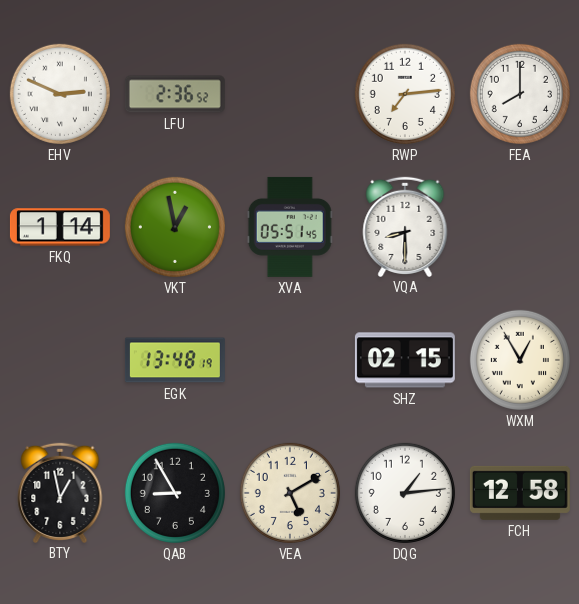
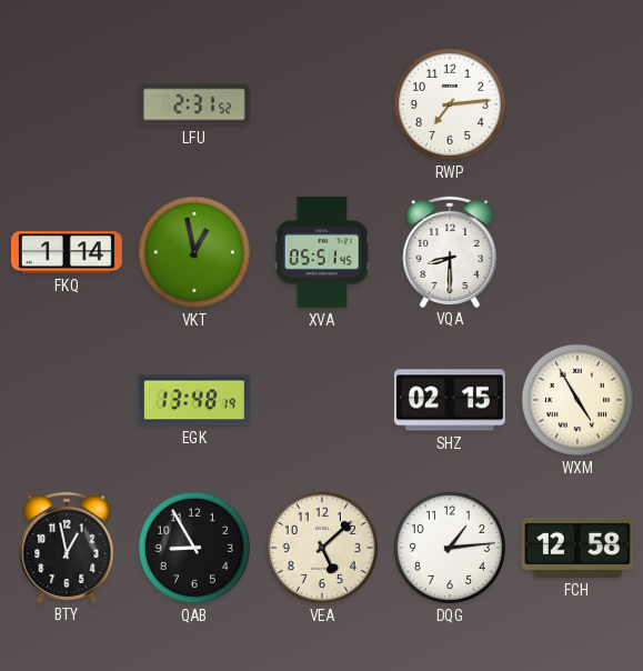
EHV: 2:49 -> none
LFU: 2:36 -> 2:31
FEA: 8:00 -> none
WXM: 12:55 -> 4:55
VEA: 5:10 -> 5:08
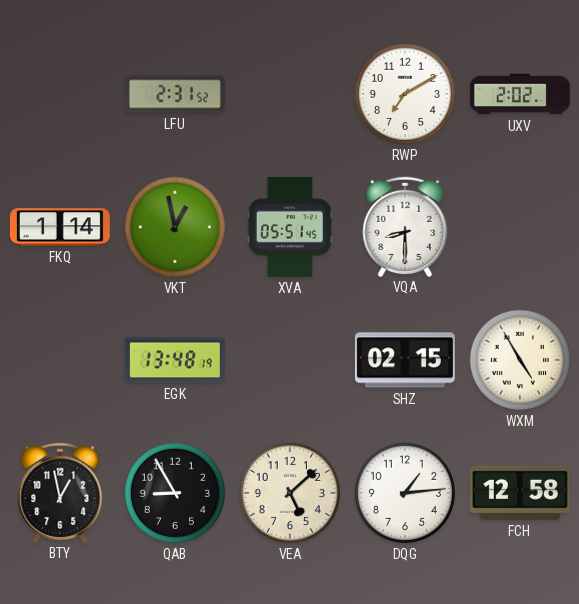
RWP: 7:14 -> 7:10
UXV: none -> 2:02
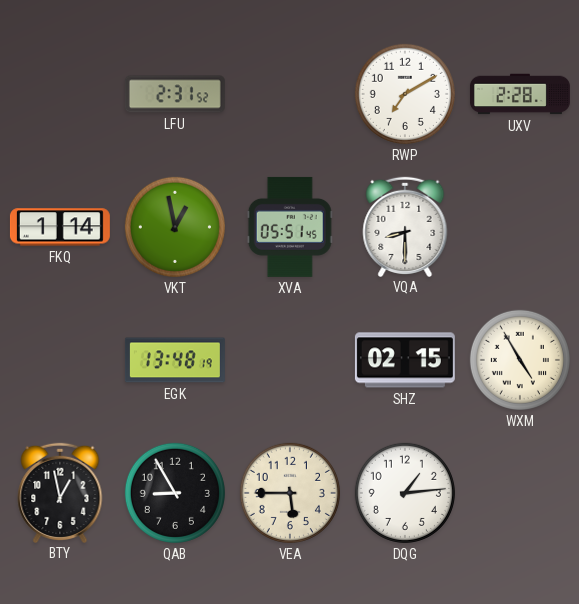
UXV: 2:02 -> 2:28
VEA: 5:08 -> 5:45
FCH: 12:58 -> none
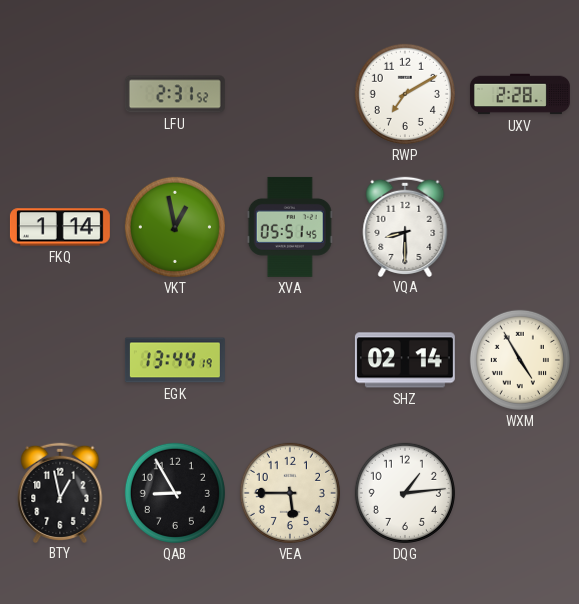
EGK: 13:48 -> 13:44
SHZ: 02:15 -> 02:14
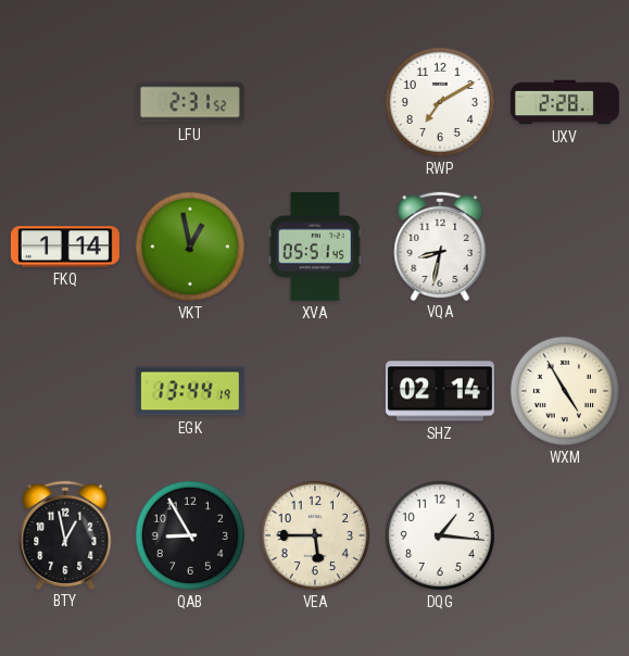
VQA: 8:30 -> 8:32
DQG: 1:14 -> 1:16
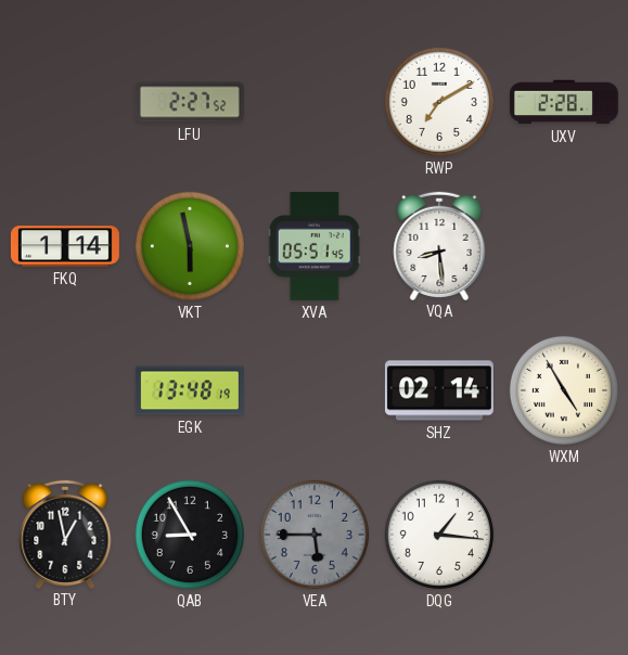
LFU: 2:31 -> 2:27
VKT: 12:58 -> 5:58
VQA: 8:32 -> 8:29
EGK: 13:44 -> 13:48
VEA dial: cream -> grey
